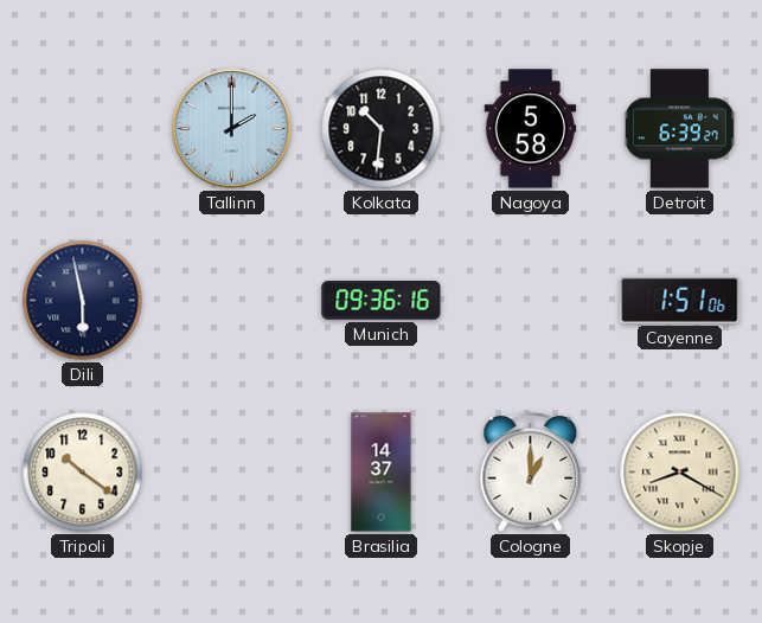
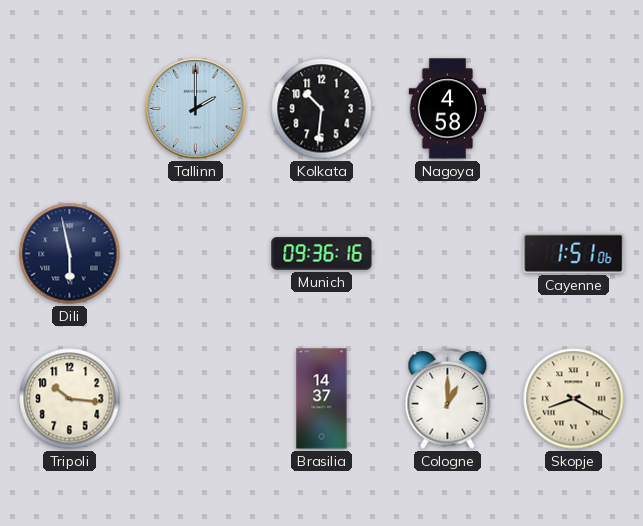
Nagoya: 5:58 -> 4:58
Detroit: 6:39 -> none
Tripoli: 10:21 -> 10:16
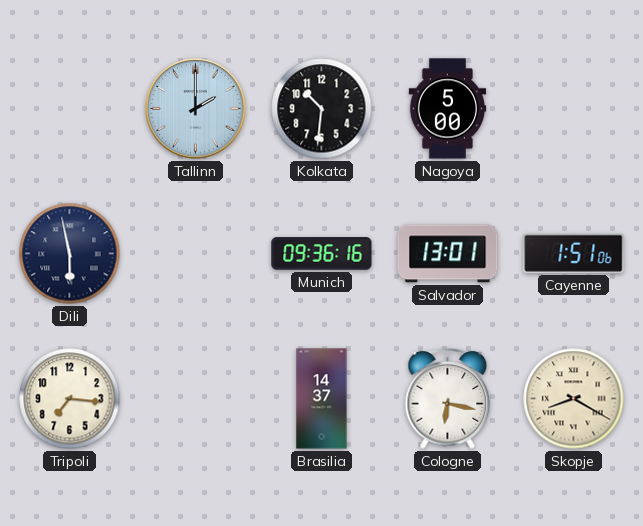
Nagoya: 4:58 -> 5:00
Salvador: none -> 13:01
Tripoli: 10:16 -> 7:16
Cologne: 1:00 -> 6:17
